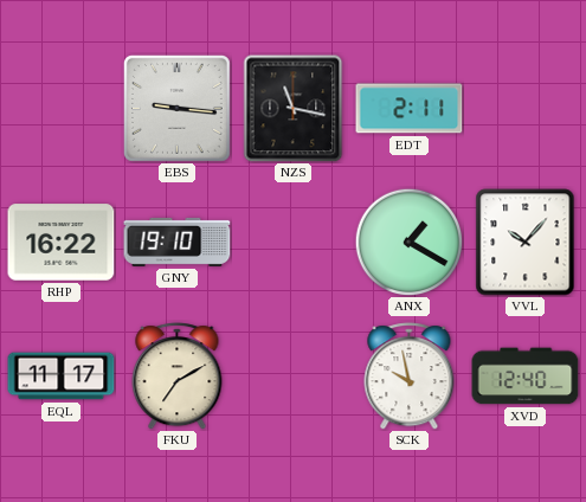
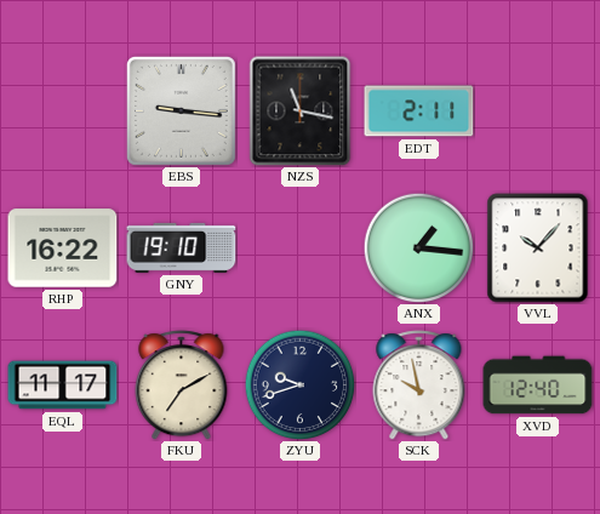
ANX: 1:20 -> 1:16
ZYU: none -> 9:42
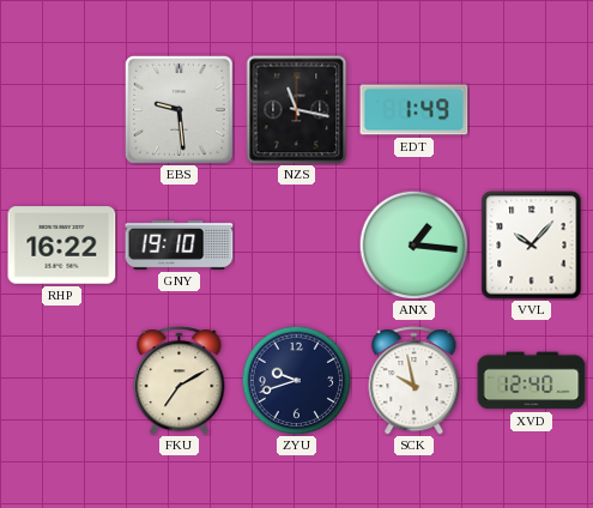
EBS: 9:16 -> 9:29
EDT: 2:11 -> 1:49
EQL: 11:17 -> none
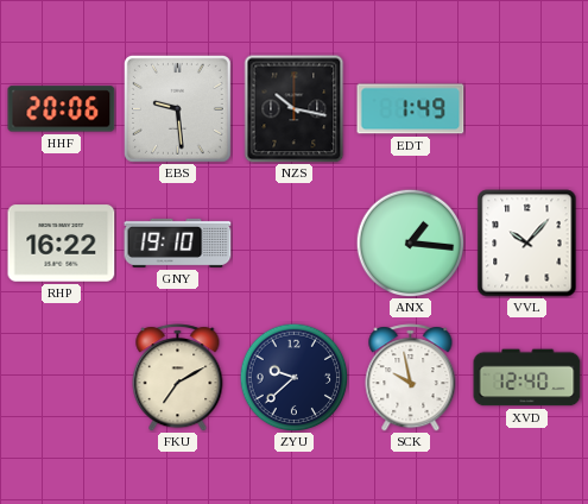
HHF: none -> 20:06
NZS: 11:17 -> 10:17
ZYU: 9:42 -> 9:38
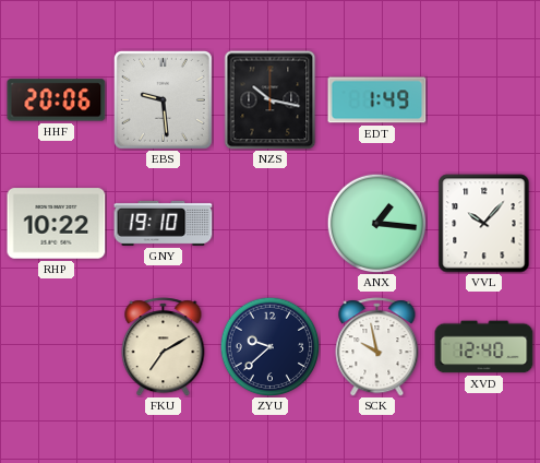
RHP: 16:22 -> 10:22
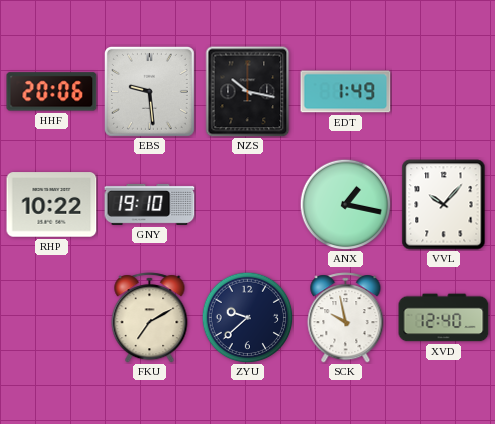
ANX: 1:16 -> 1:17
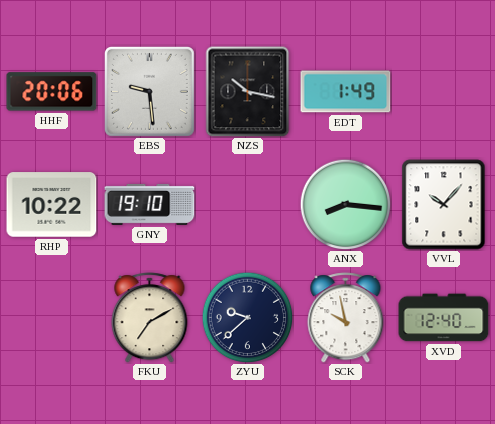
ANX: 1:17 -> 8:16
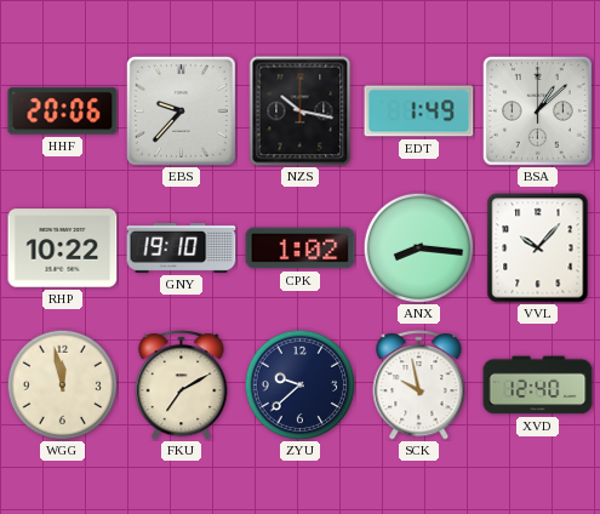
EBS: 9:29 -> 9:37
BSA: none -> 1:08
CPK: none -> 1:02
WGG: none -> 11:58
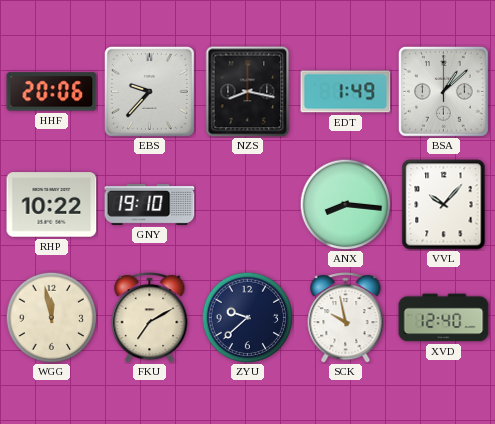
NZS: 10:17 -> 8:17
CPK: 1:02 -> none
